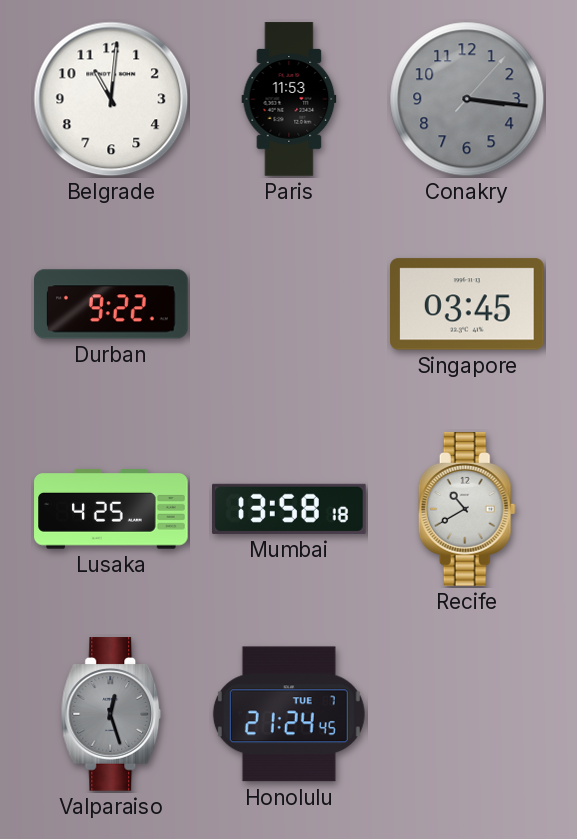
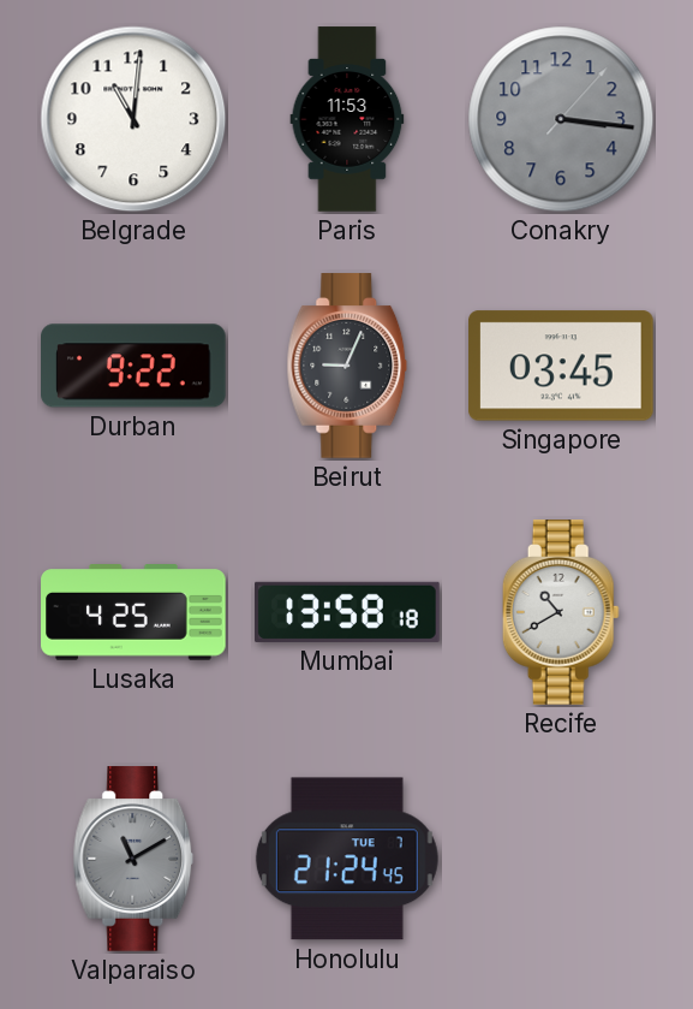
Beirut: none -> 9:04
Valparaiso: 12:27 -> 11:10
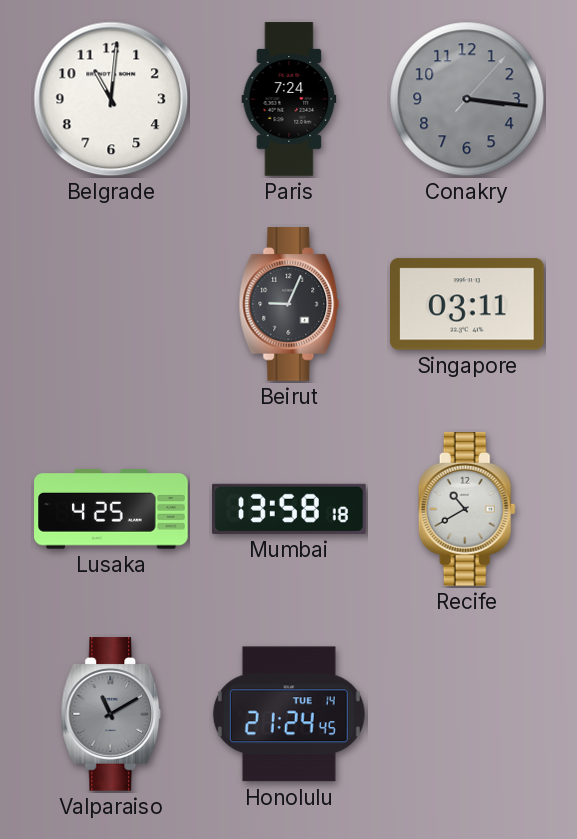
Paris: 11:53 -> 7:24
Durban: 9:22 -> none
Singapore: 03:45 -> 03:11
Honolulu date: TUE 7 -> TUE 14
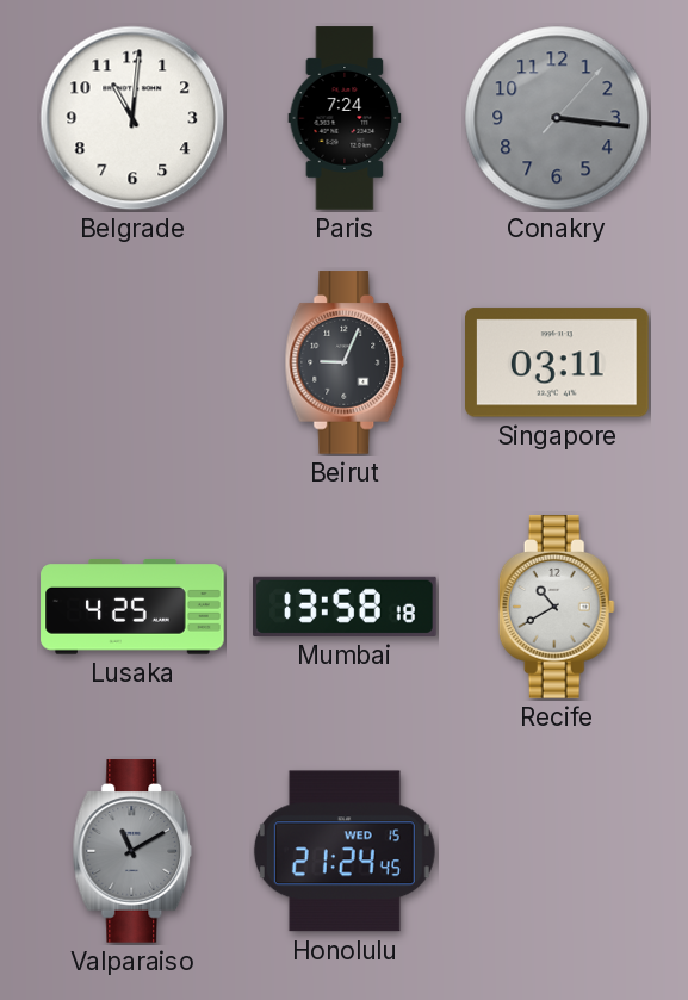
Honolulu date: TUE 14 -> WED 15
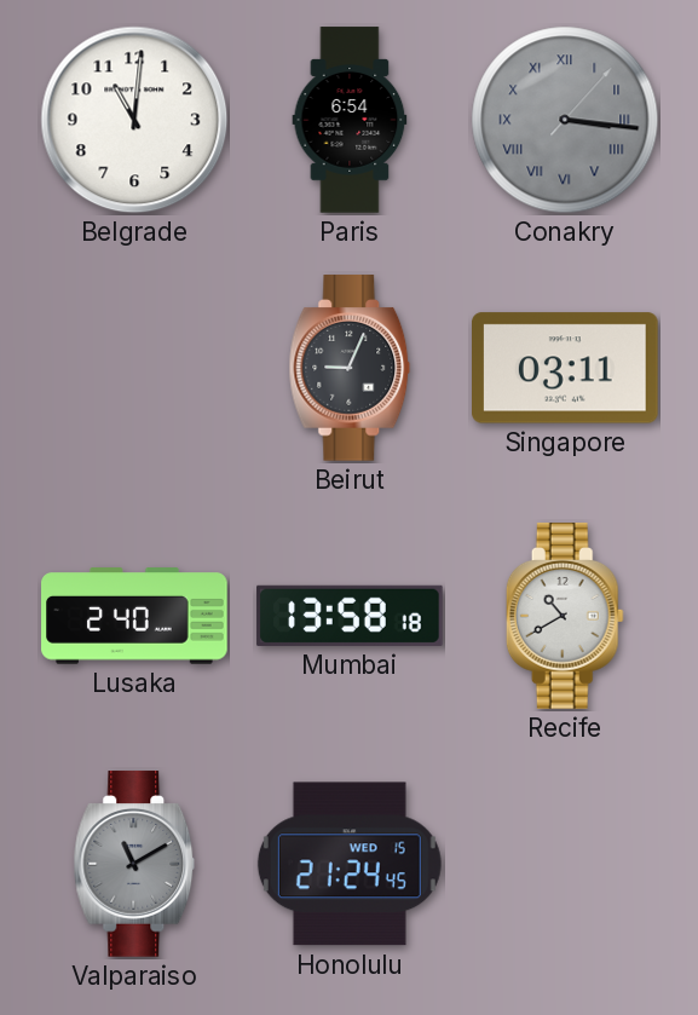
Paris: 7:24 -> 6:54
Conakry numerals: Arabic -> Roman
Lusaka: 4:25 -> 2:40
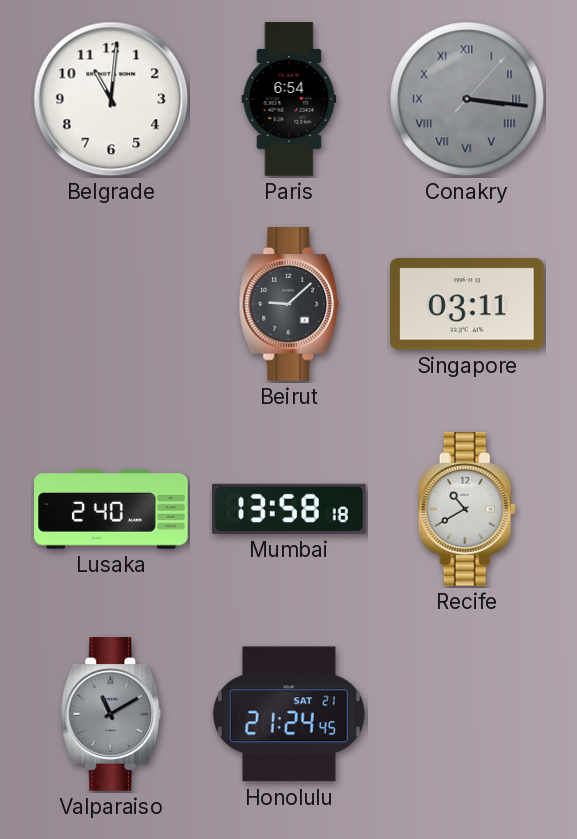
Beirut: 9:04 -> 9:08
Honolulu date: WED 15 -> SAT 21
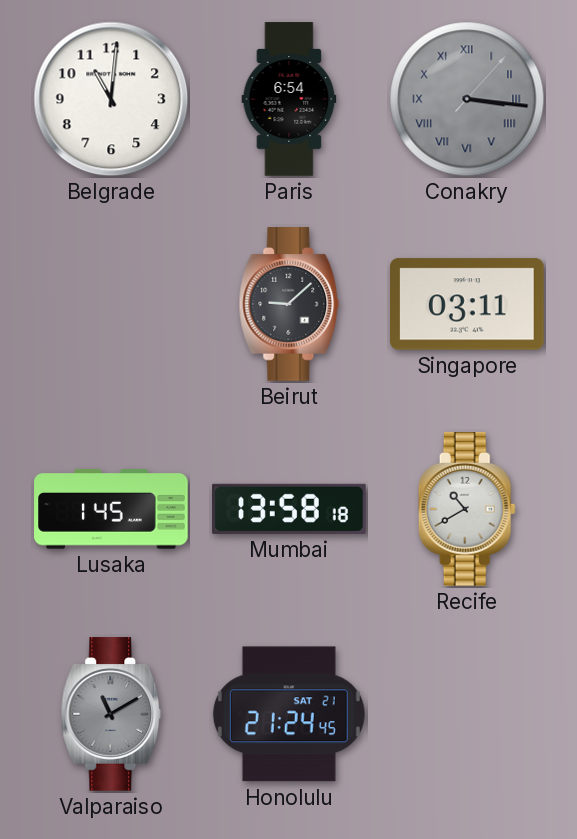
Lusaka: 2:40 -> 1:45
